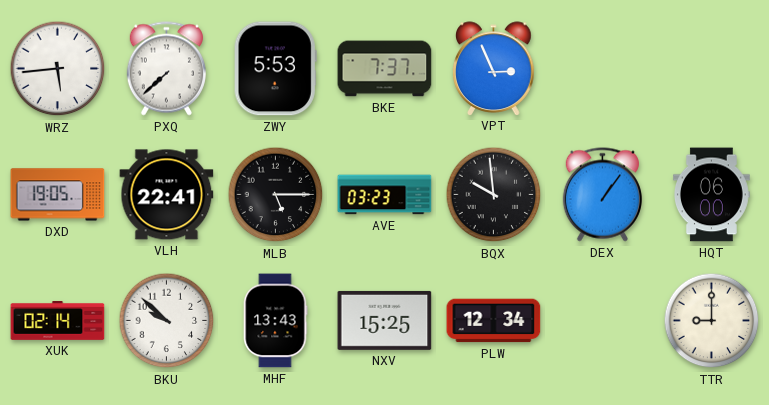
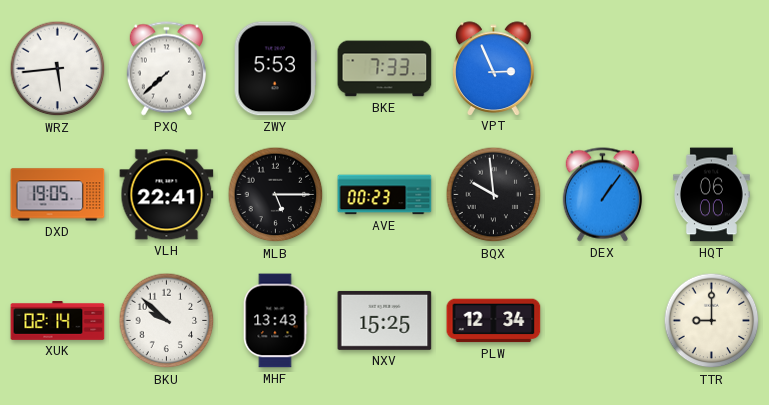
BKE: 7:37 -> 7:33
AVE: 03:23 -> 00:23
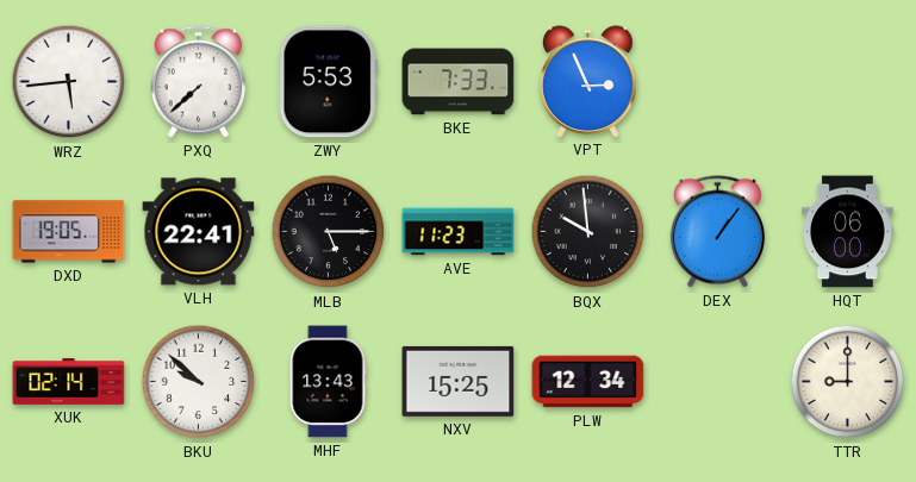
AVE: 00:23 -> 11:23
